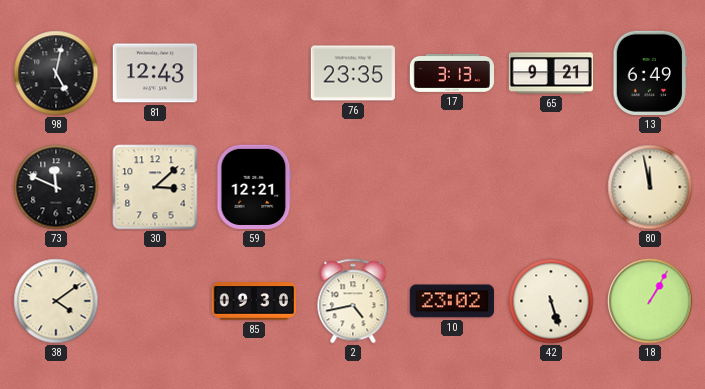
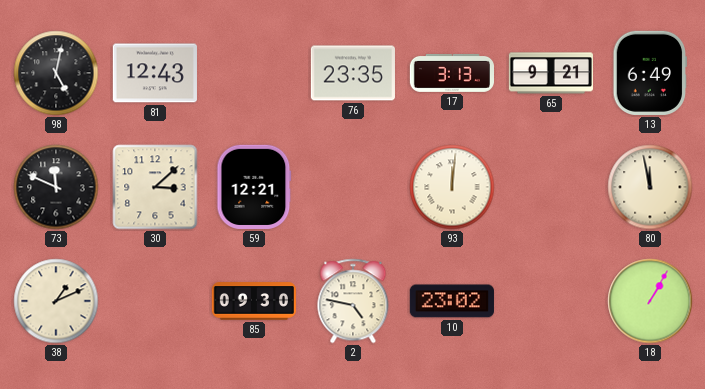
93: none -> 12:01
38: 4:09 -> 1:11
2: 4:43 -> 4:47
42: 5:27 -> none
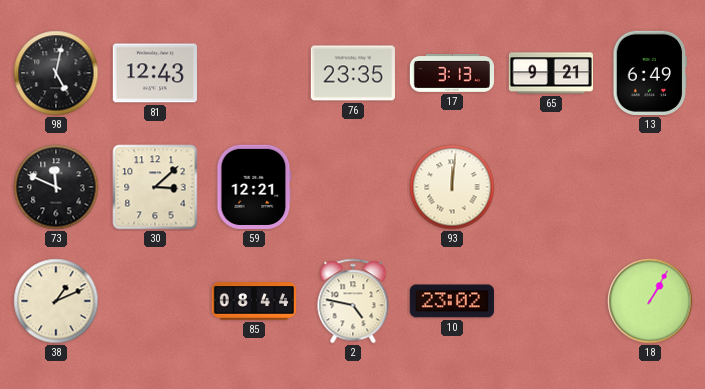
80: 11:58 -> none
85: 09:30 -> 08:44
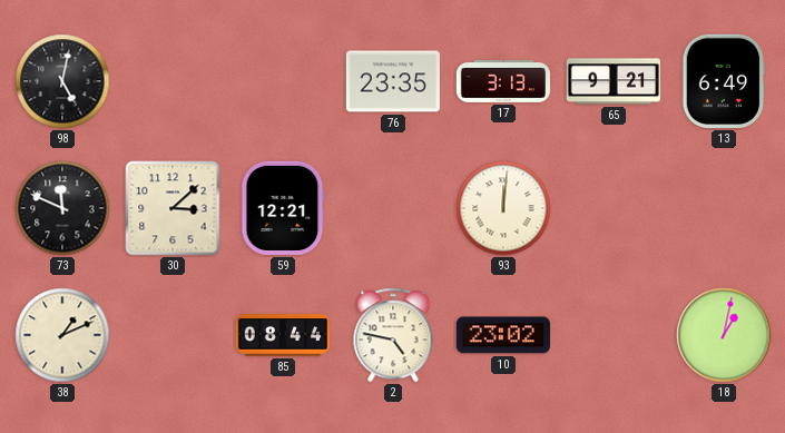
81: 12:43 -> none
18: 1:05 -> 1:02
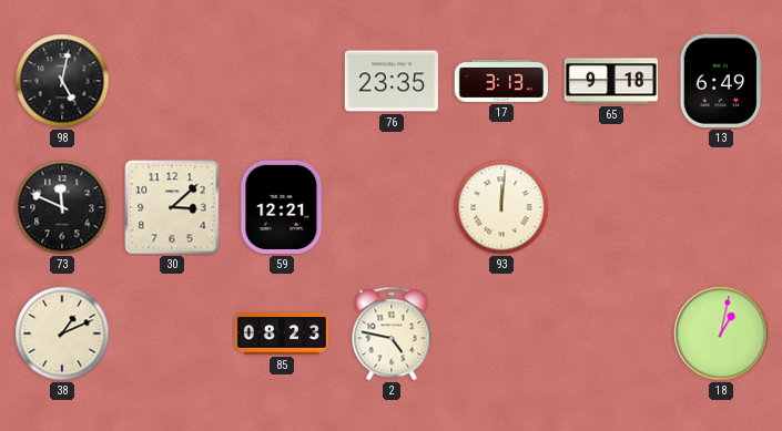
65: 9:21 -> 9:18
85: 08:44 -> 08:23
10: 23:02 -> none
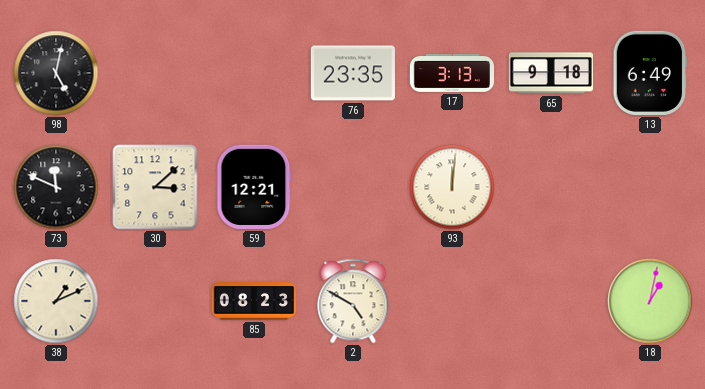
2: 4:47 -> 4:50
